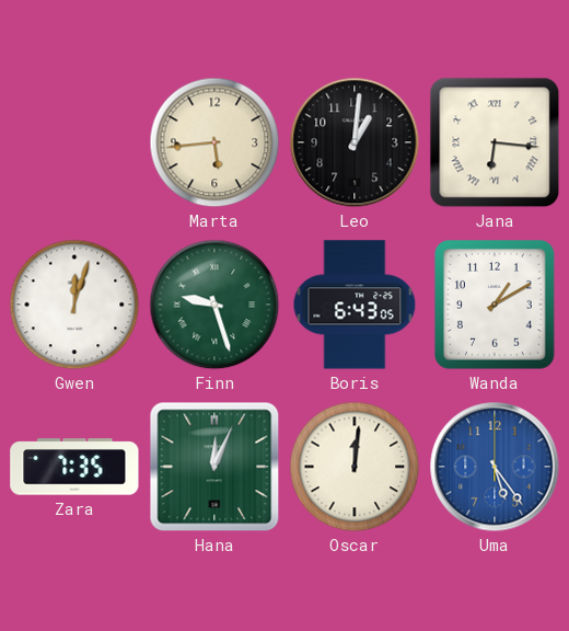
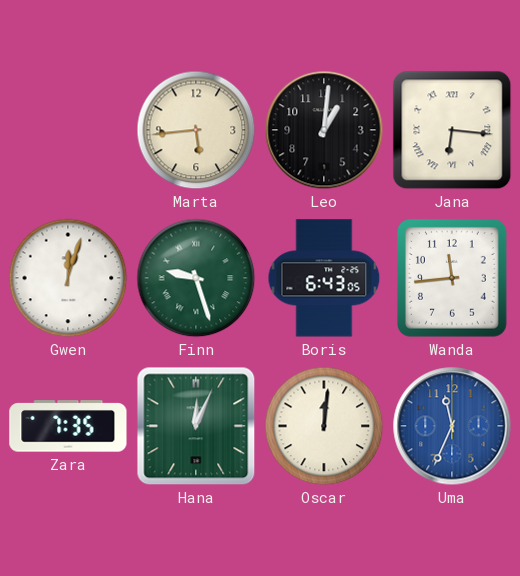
Wanda: 1:10 -> 11:44
Uma: 5:24 -> 11:34
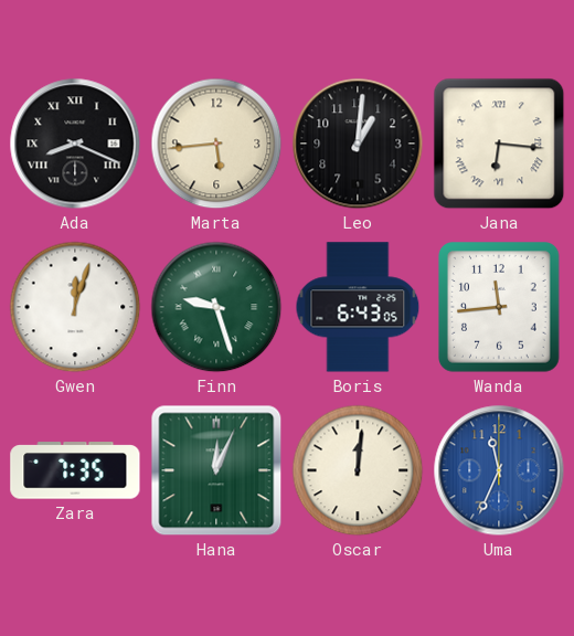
Ada: none -> 8:19
